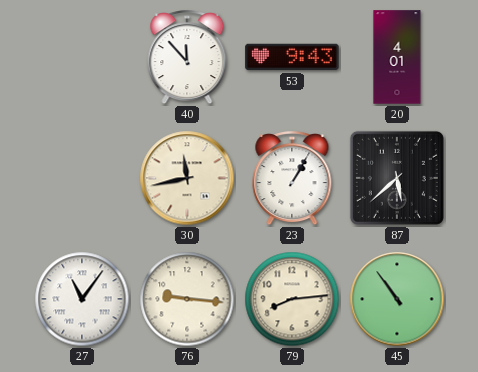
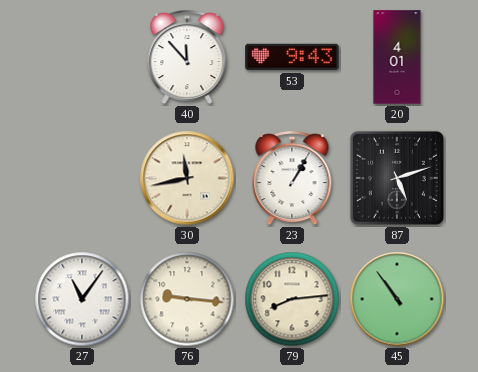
87: 5:38 -> 5:12
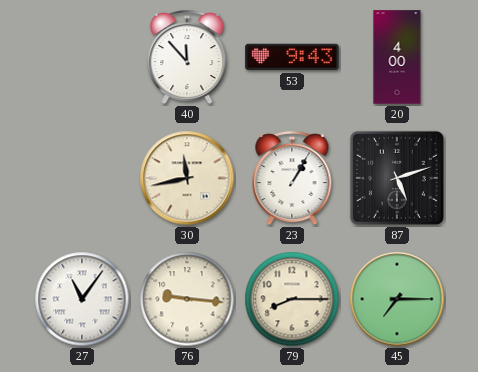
20: 4:01 -> 4:00
79: 8:14 -> 8:15
45: 10:54 -> 7:15
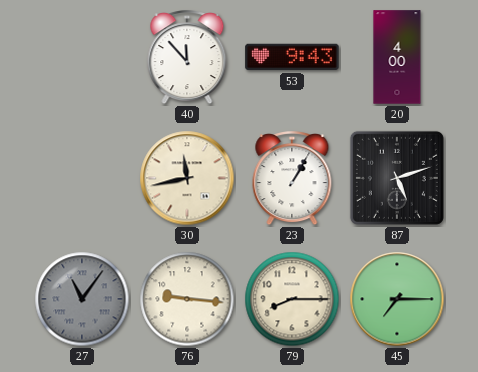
27 dial: white -> grey
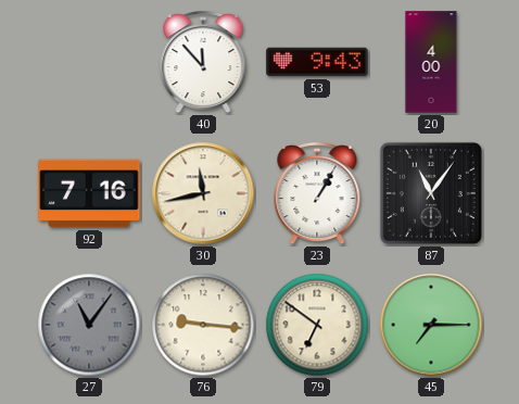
92: none -> 7:16
87: 5:12 -> 11:06
79: 8:15 -> 6:51
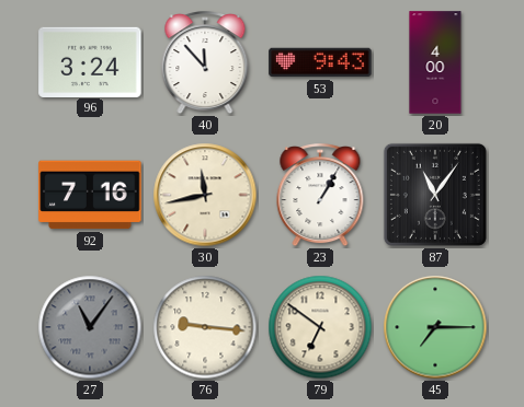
96: none -> 3:24
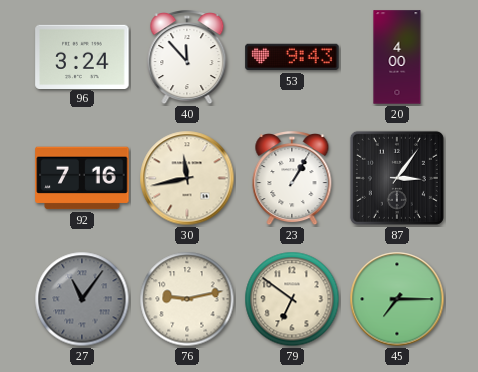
87: 11:06 -> 3:06
76: 9:16 -> 9:13
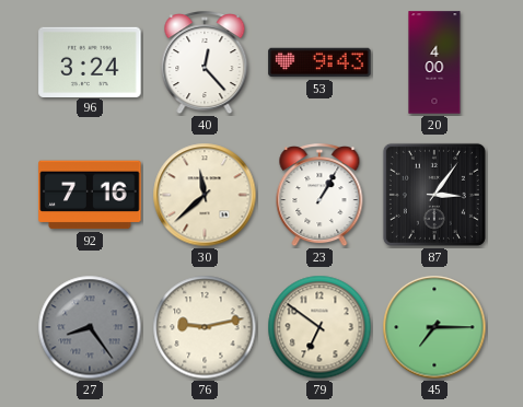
40: 11:53 -> 12:23
30: 11:43 -> 11:38
27: 11:06 -> 8:24
